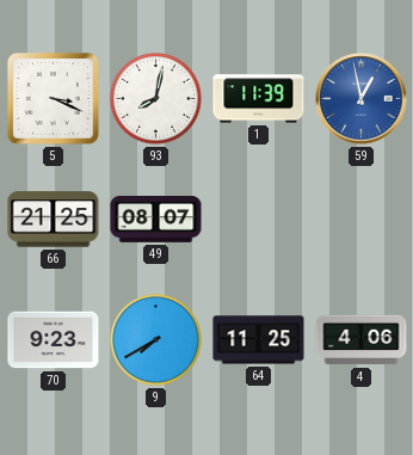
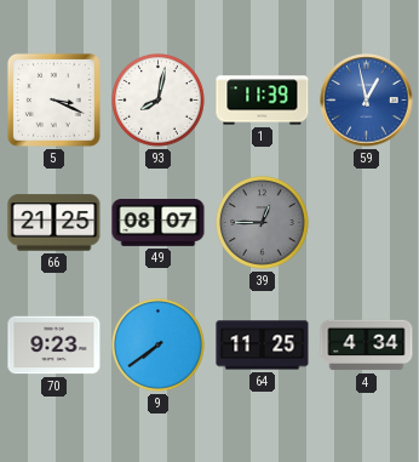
39: none -> 12:45
9: 7:40 -> 7:39
4: 4:06 -> 4:34
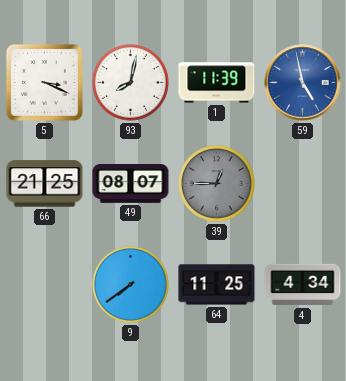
59: 12:58 -> 4:58
70: 9:23 -> none
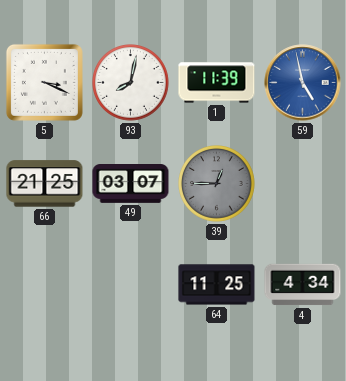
49: 08:07 -> 03:07
9: 7:39 -> none
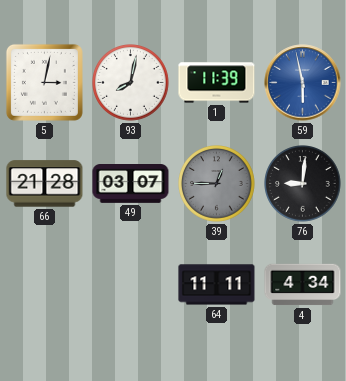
5: 3:19 -> 3:02
59: 4:58 -> 5:58
66: 21:25 -> 21:28
76: none -> 9:01
64: 11:25 -> 11:11
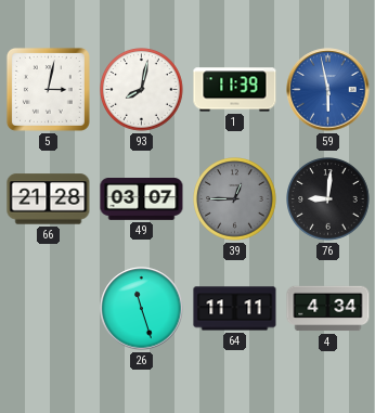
26: none -> 11:27
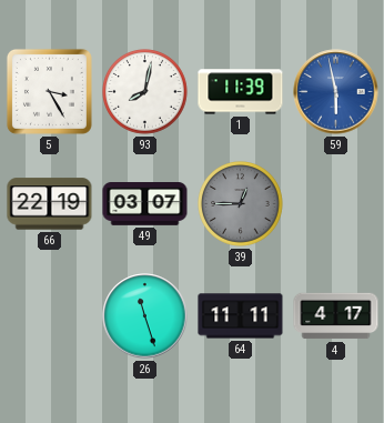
5: 3:02 -> 3:25
66: 21:28 -> 22:19
76: 9:01 -> none
4: 4:34 -> 4:17
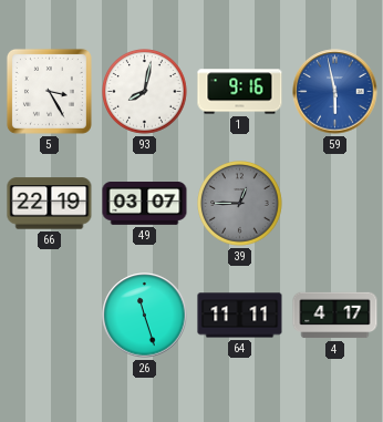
1: 11:39 -> 9:16
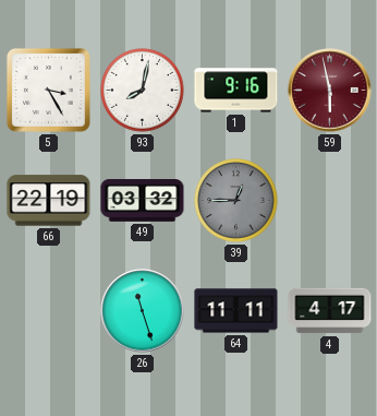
59 dial: blue -> burgundy
49: 03:07 -> 03:32
